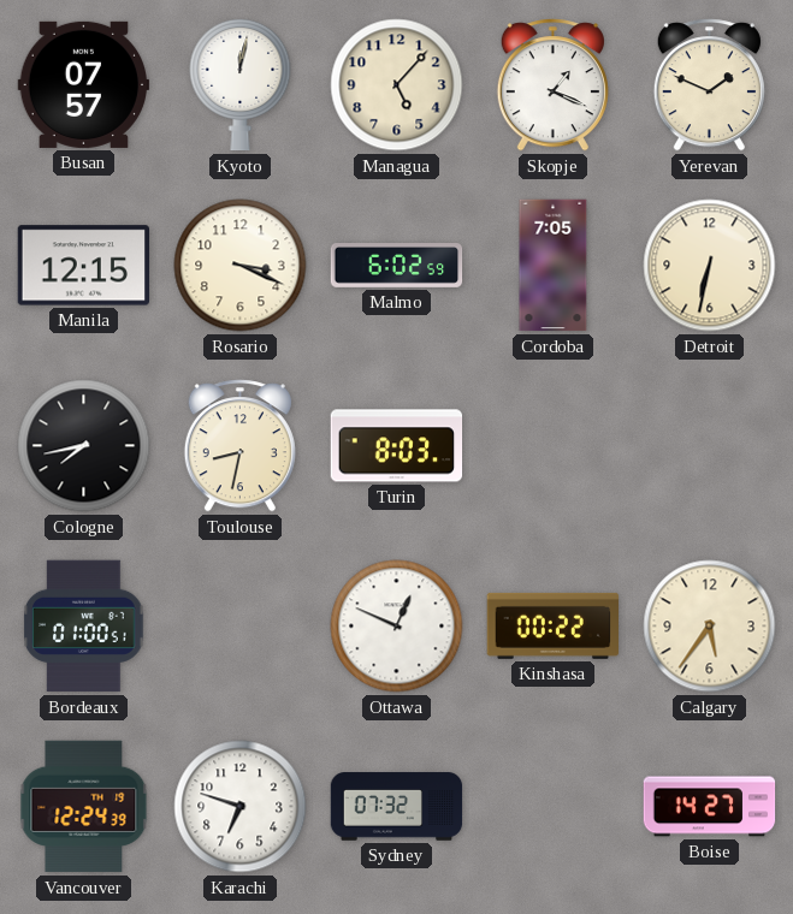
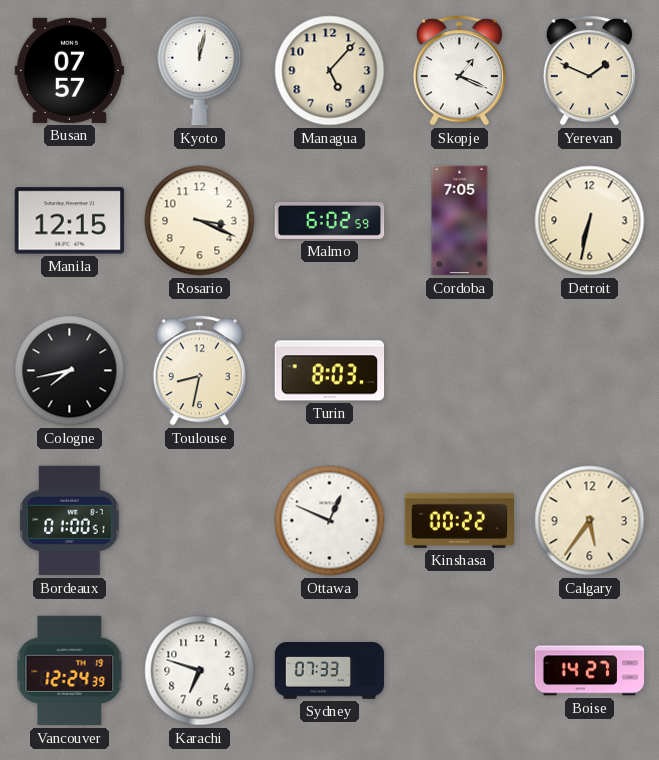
Sydney: 07:32 -> 07:33
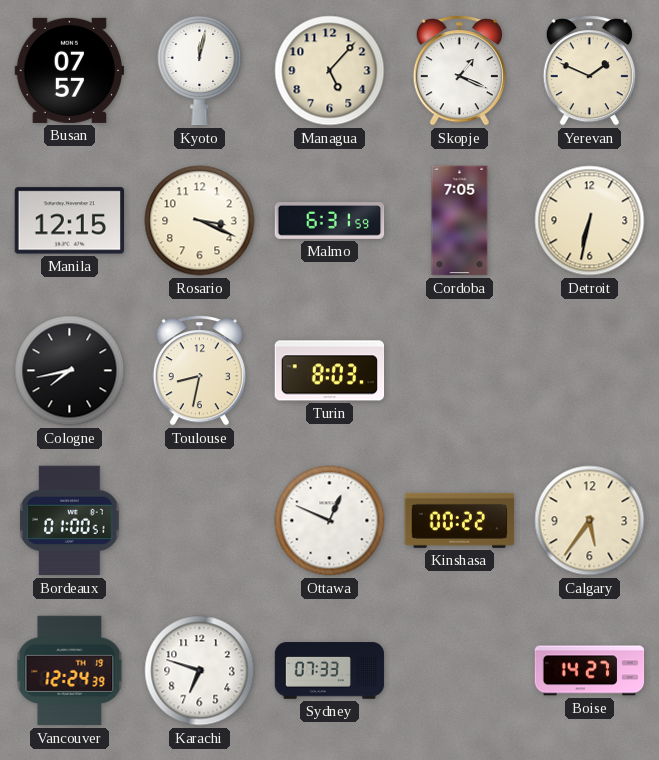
Malmo: 6:02 -> 6:31
